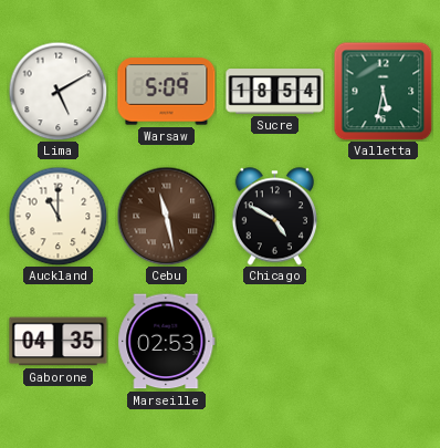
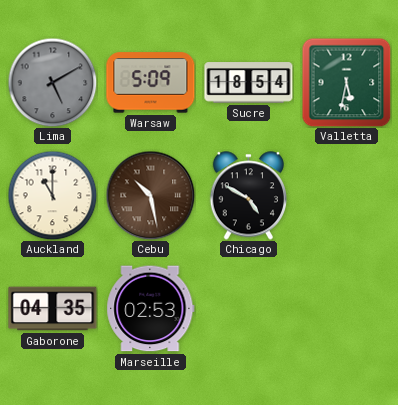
Lima dial: white -> grey
Cebu: 11:28 -> 10:28
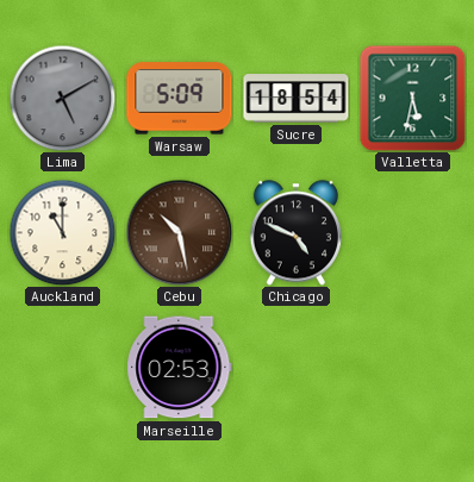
Chicago: 4:50 -> 4:49
Gaborone: 04:35 -> none
